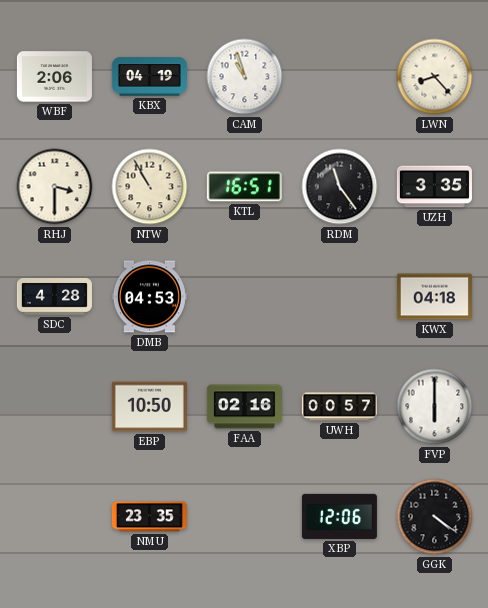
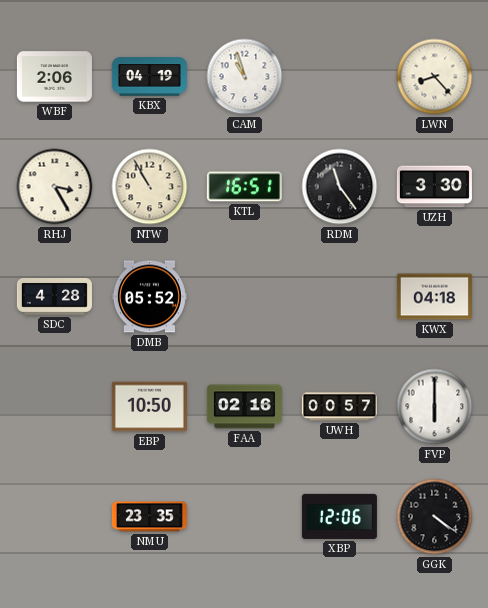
RHJ: 3:30 -> 3:25
UZH: 3:35 -> 3:30
DMB: 04:53 -> 05:52
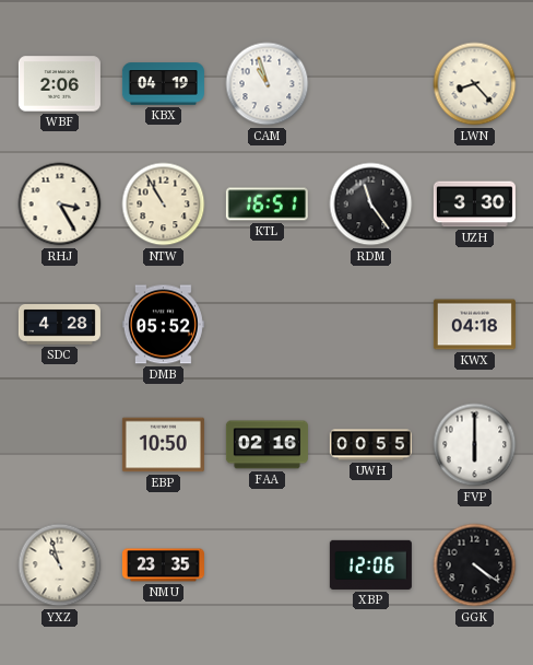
UWH: 00:57 -> 00:55
YXZ: none -> 10:57
